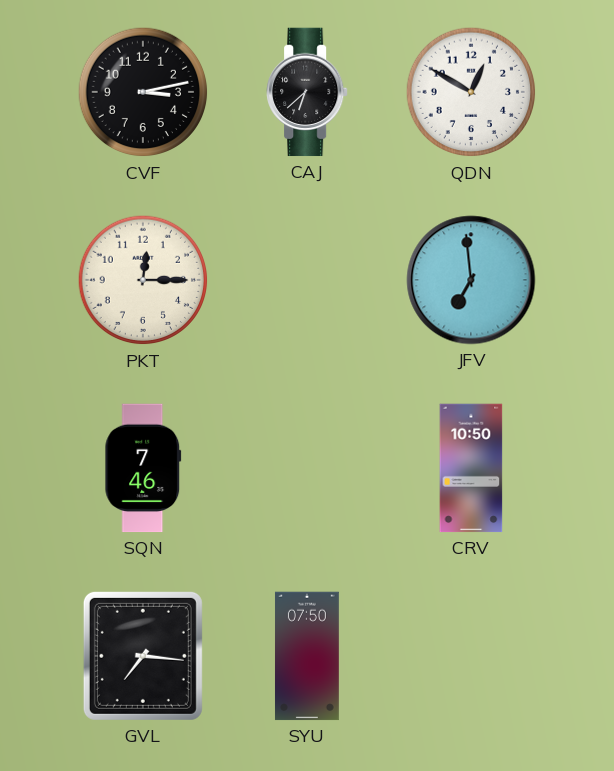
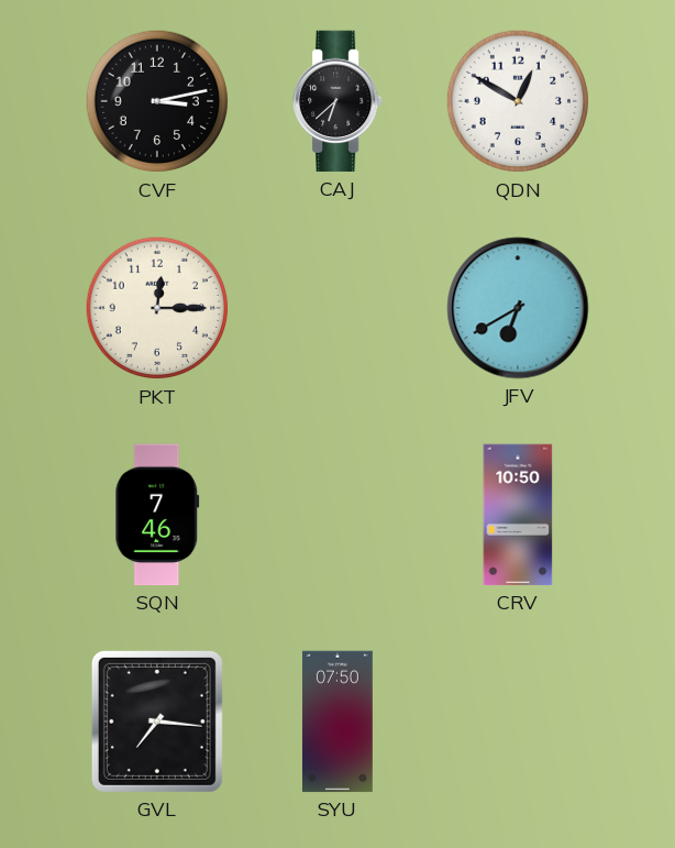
JFV: 6:59 -> 6:40
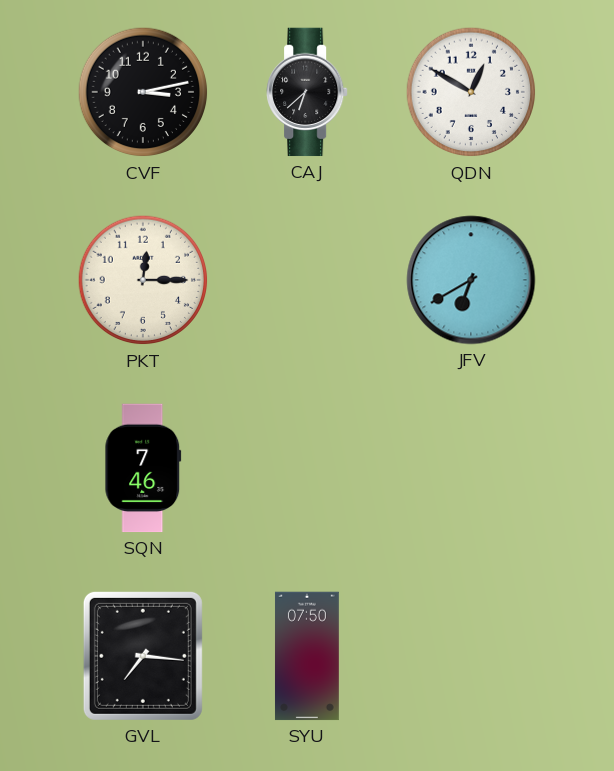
CRV: 10:50 -> none
